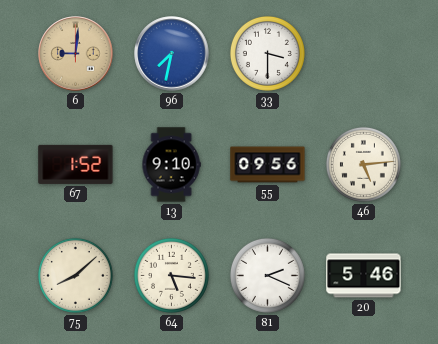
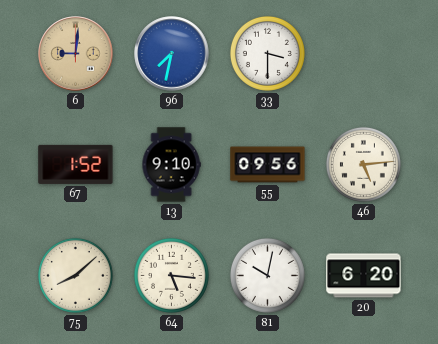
81: 2:19 -> 10:02
20: 5:46 -> 6:20
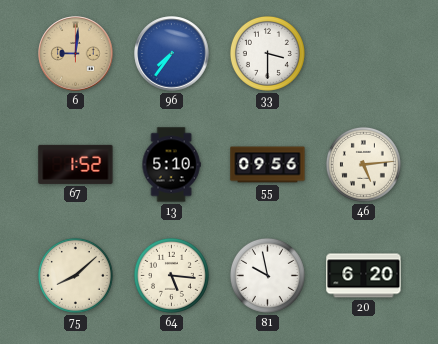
96: 7:32 -> 7:36
13: 9:10 -> 5:10
81: 10:02 -> 9:58
